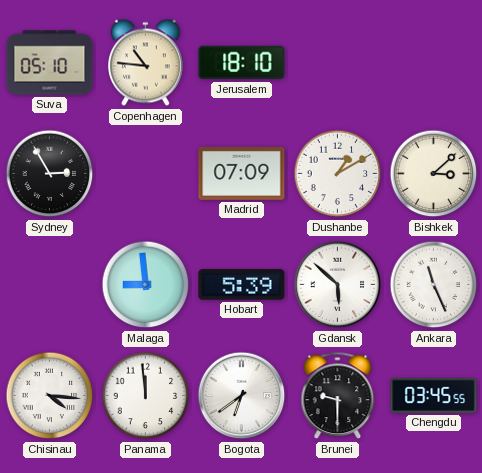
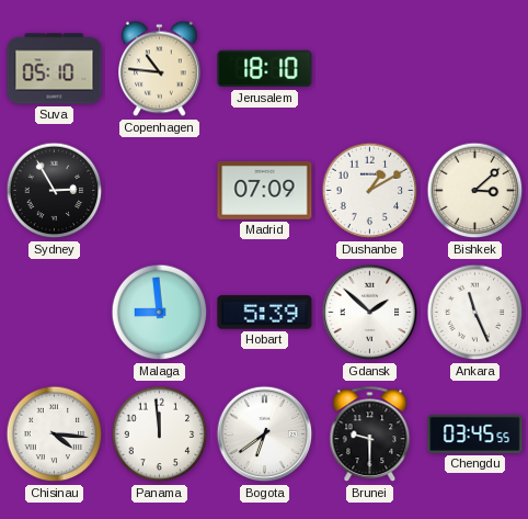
Gdansk: 5:52 -> 1:52
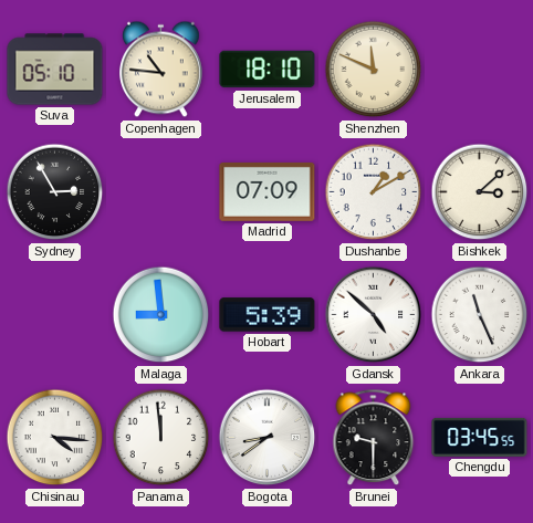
Shenzhen: none -> 11:49
Gdansk: 1:52 -> 4:52
Bogota: 6:39 -> 8:39
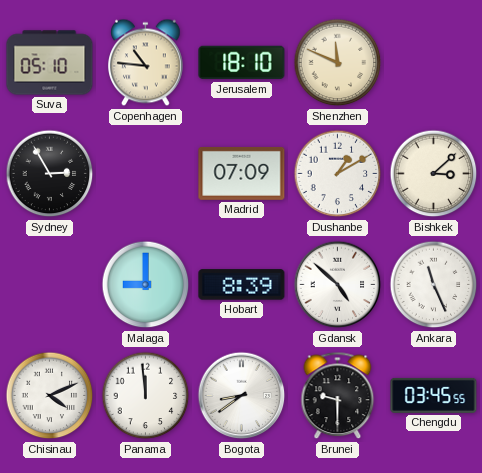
Malaga: 8:59 -> 9:00
Hobart: 5:39 -> 8:39
Chisinau: 4:16 -> 4:11
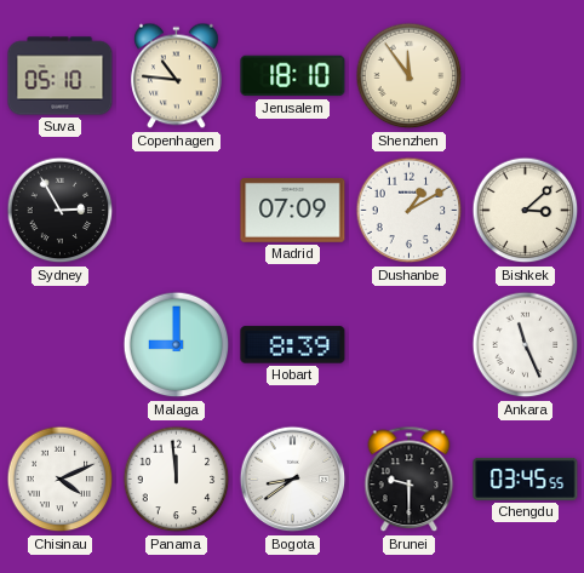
Shenzhen: 11:49 -> 11:54
Gdansk: 4:52 -> none
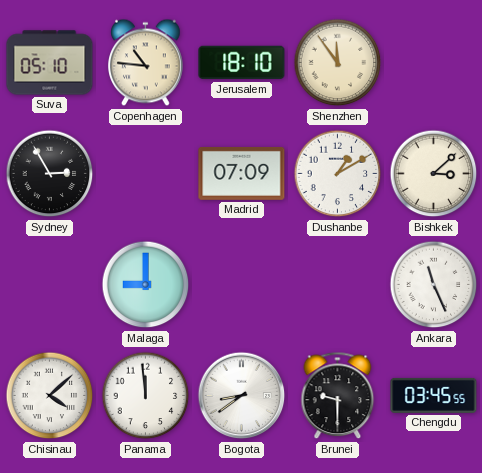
Hobart: 8:39 -> none
Chisinau: 4:11 -> 4:08
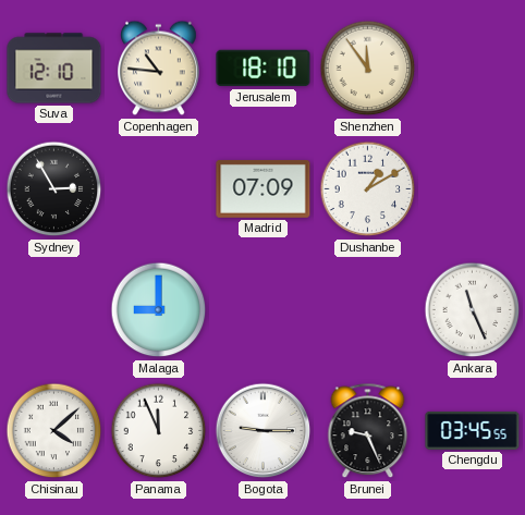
Suva: 05:10 -> 12:10
Bishkek: 3:08 -> none
Panama: 11:59 -> 11:56
Bogota: 8:39 -> 9:15
Brunei: 9:30 -> 9:26
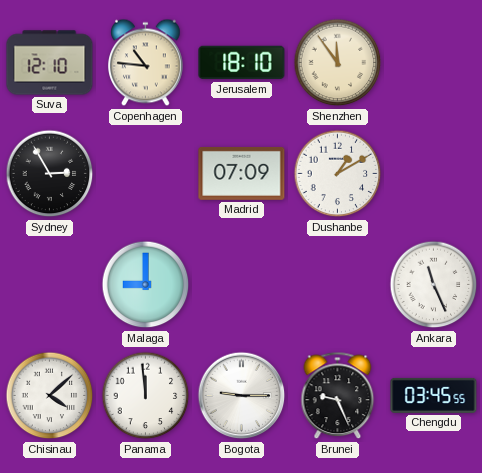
Panama: 11:56 -> 11:59
